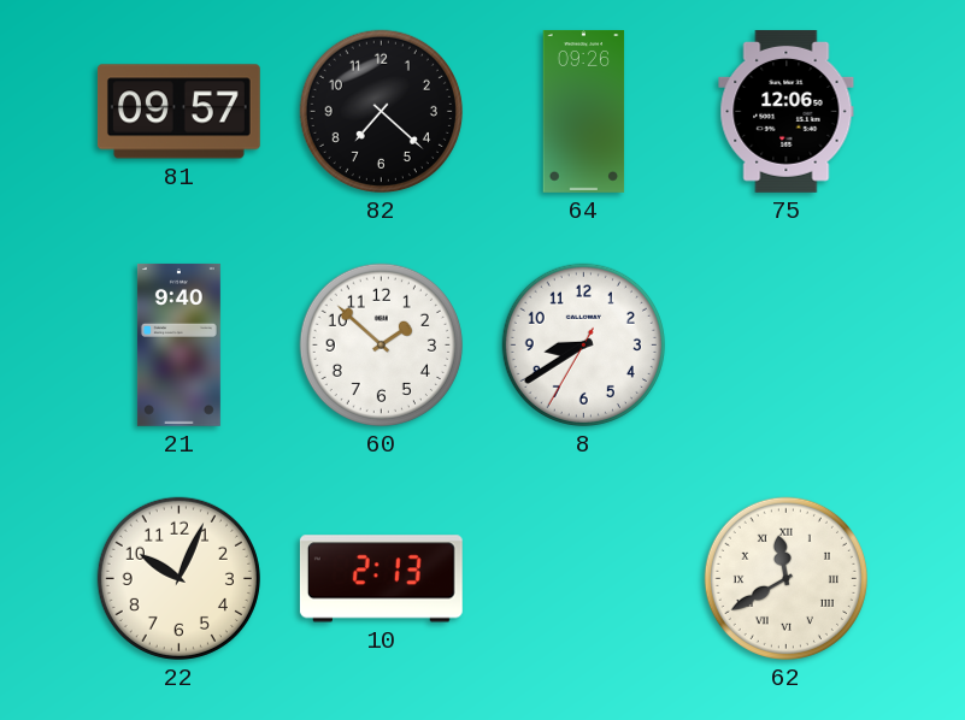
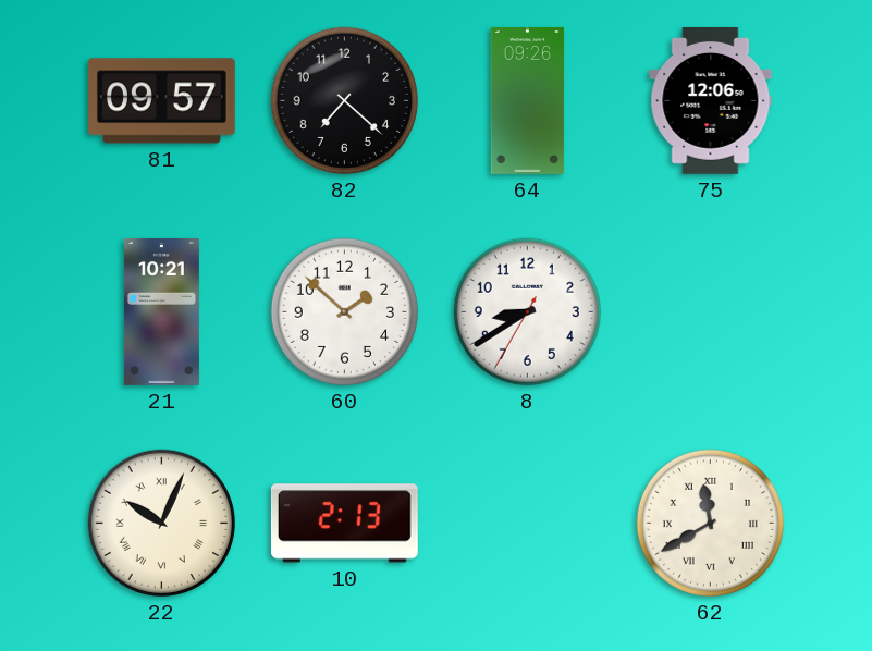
21: 9:40 -> 10:21
22 numerals: Arabic -> Roman
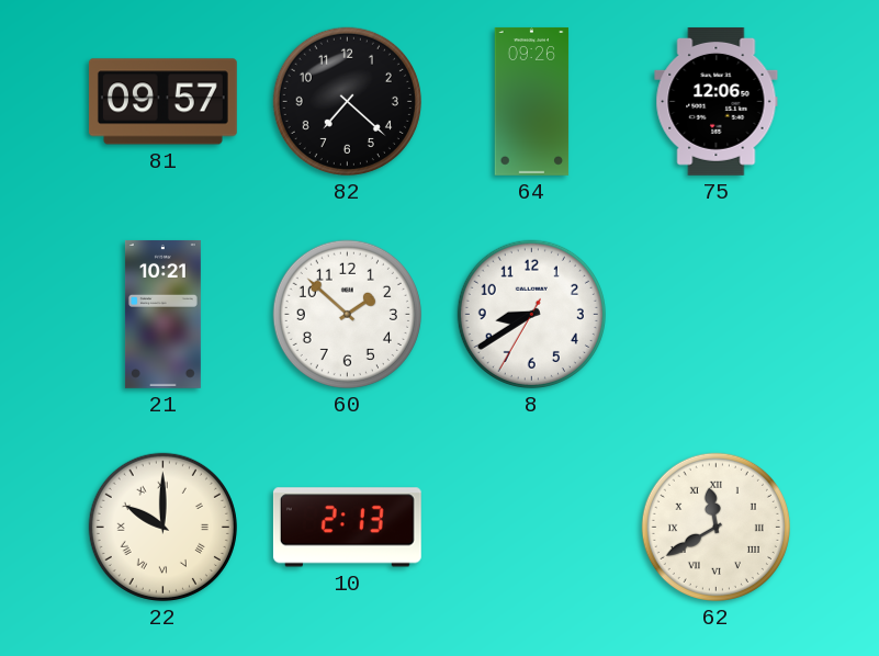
22: 10:04 -> 10:00
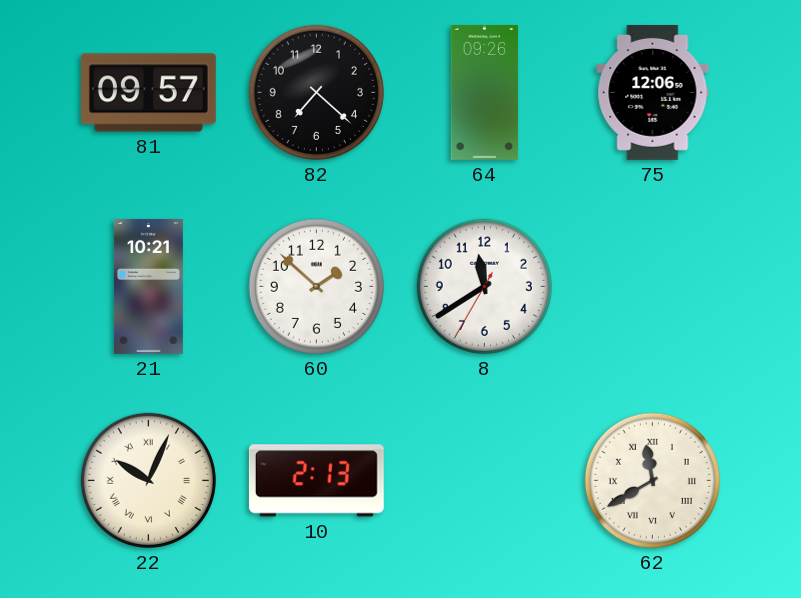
8: 8:39 -> 11:39
22: 10:00 -> 10:04
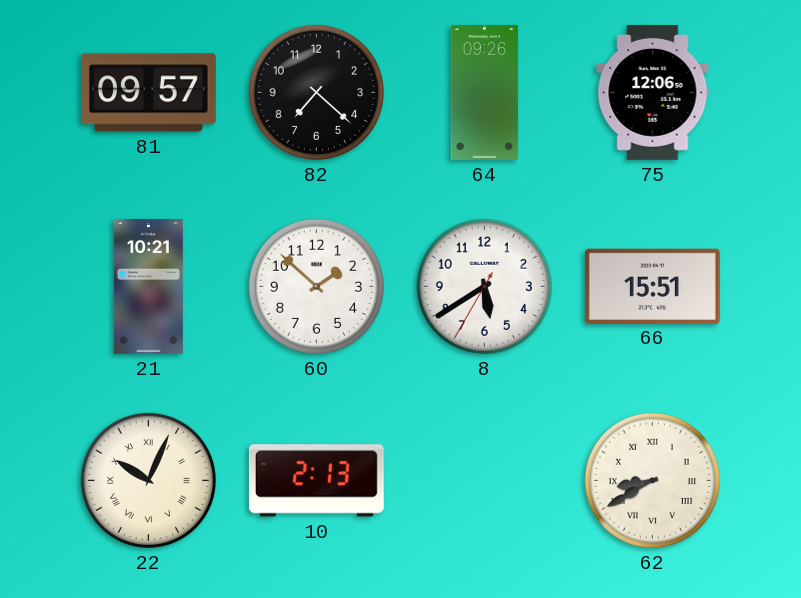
8: 11:39 -> 5:39
66: none -> 15:51
62: 11:40 -> 8:40
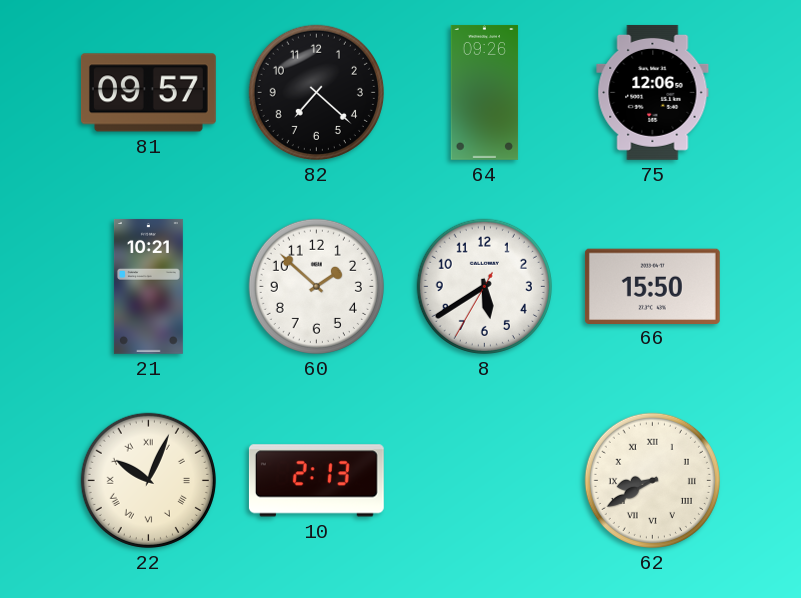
66: 15:51 -> 15:50
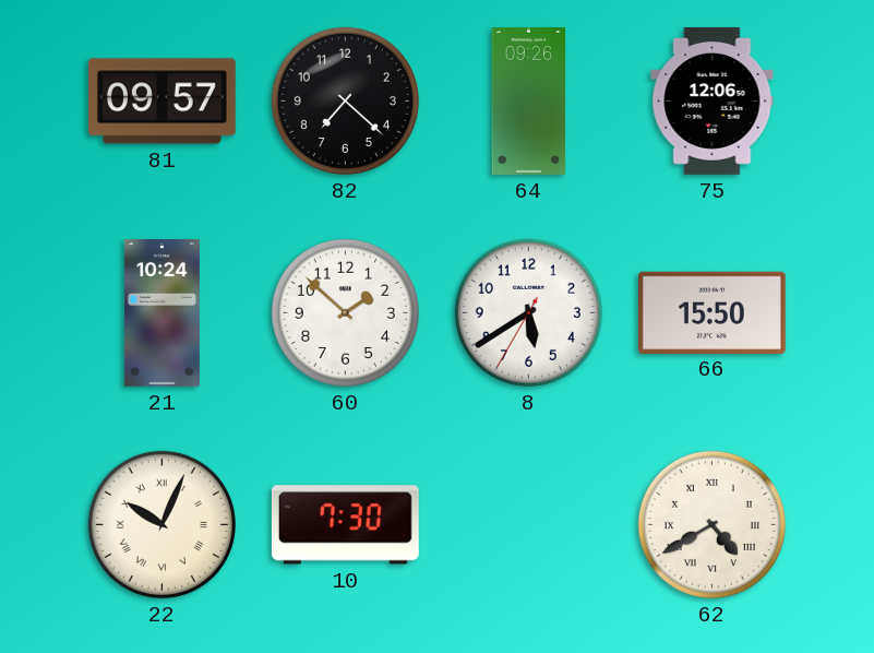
21: 10:21 -> 10:24
10: 2:13 -> 7:30
62: 8:40 -> 4:40
